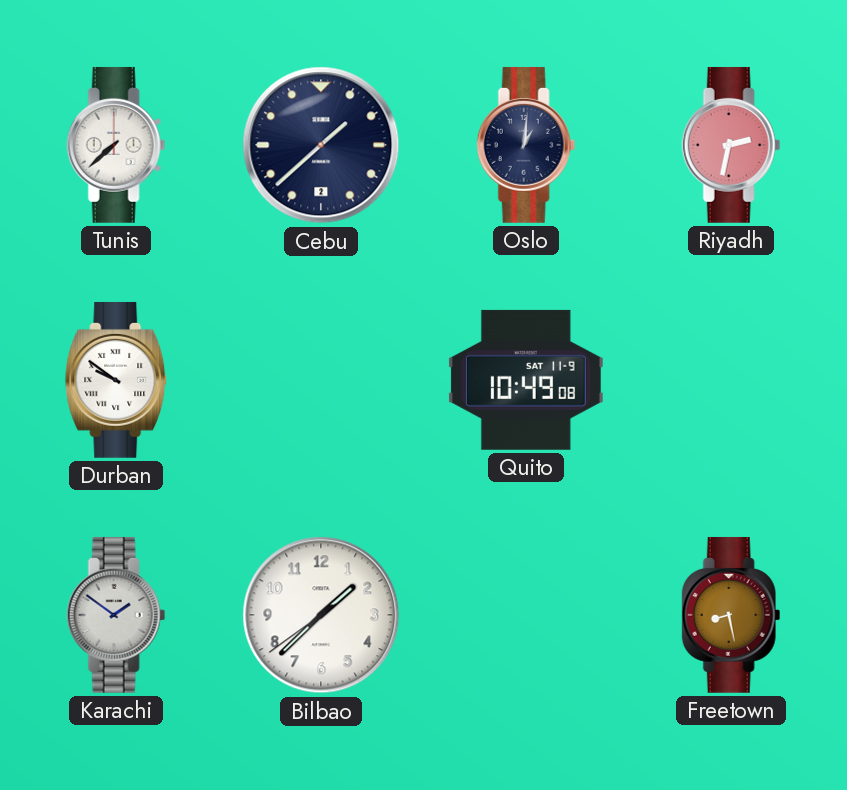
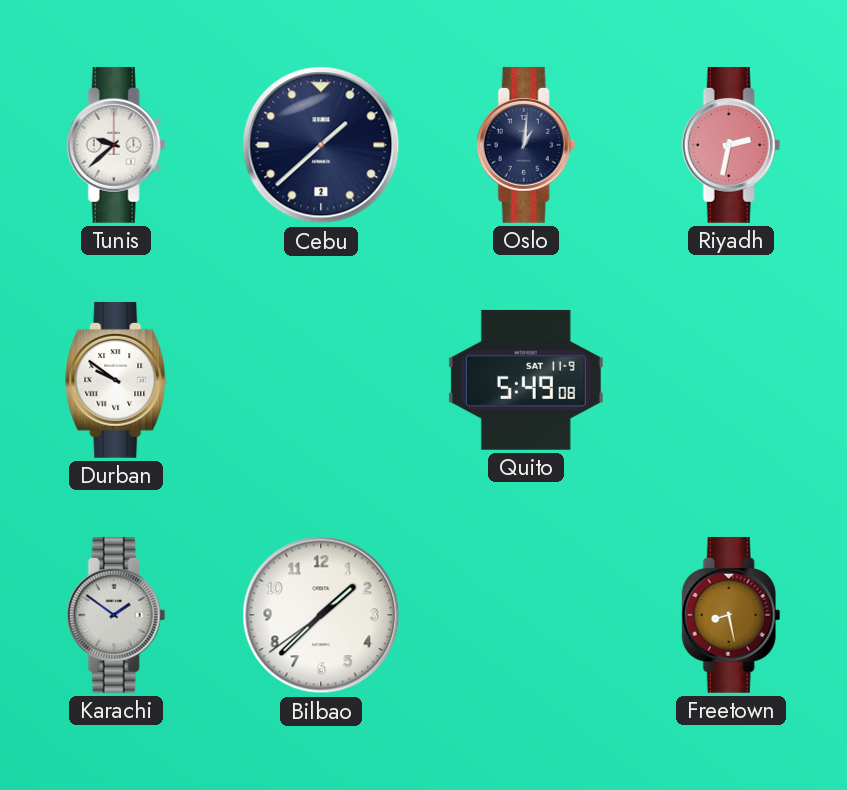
Tunis: 7:38 -> 9:38
Quito: 10:49 -> 5:49
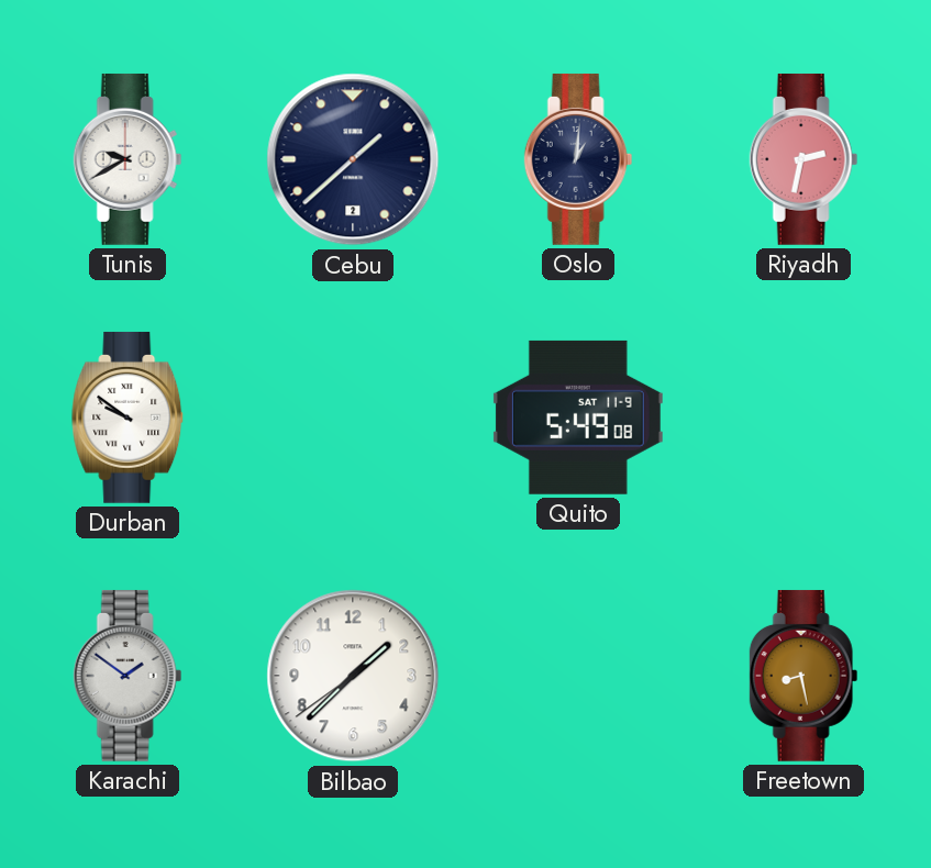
Tunis: 9:38 -> 9:40
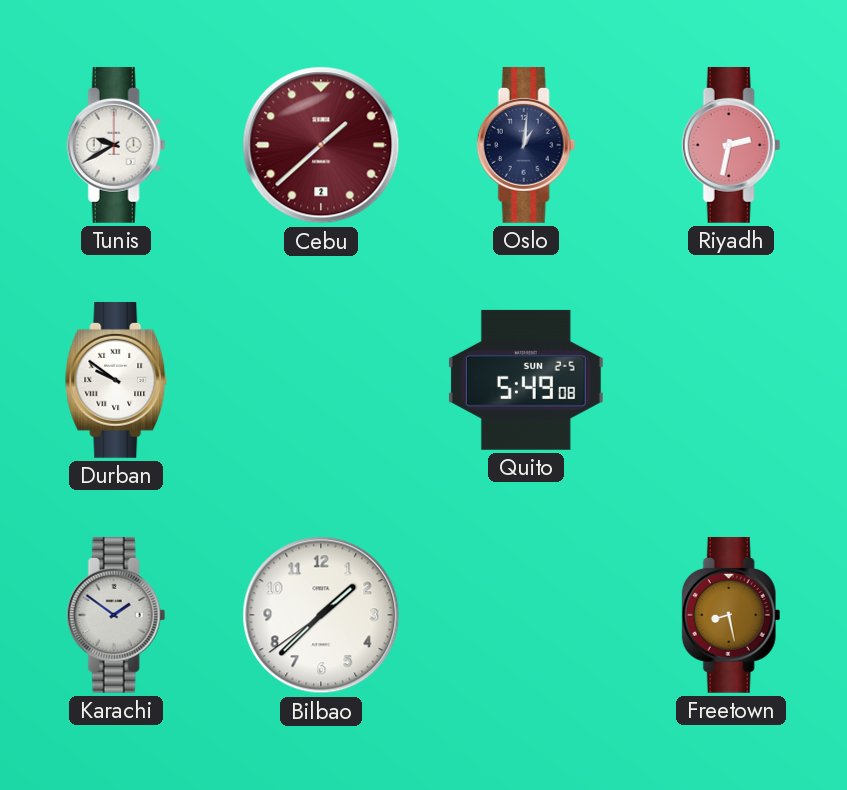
Cebu dial: navy -> burgundy
Quito date: SAT 11-9 -> SUN 2-5
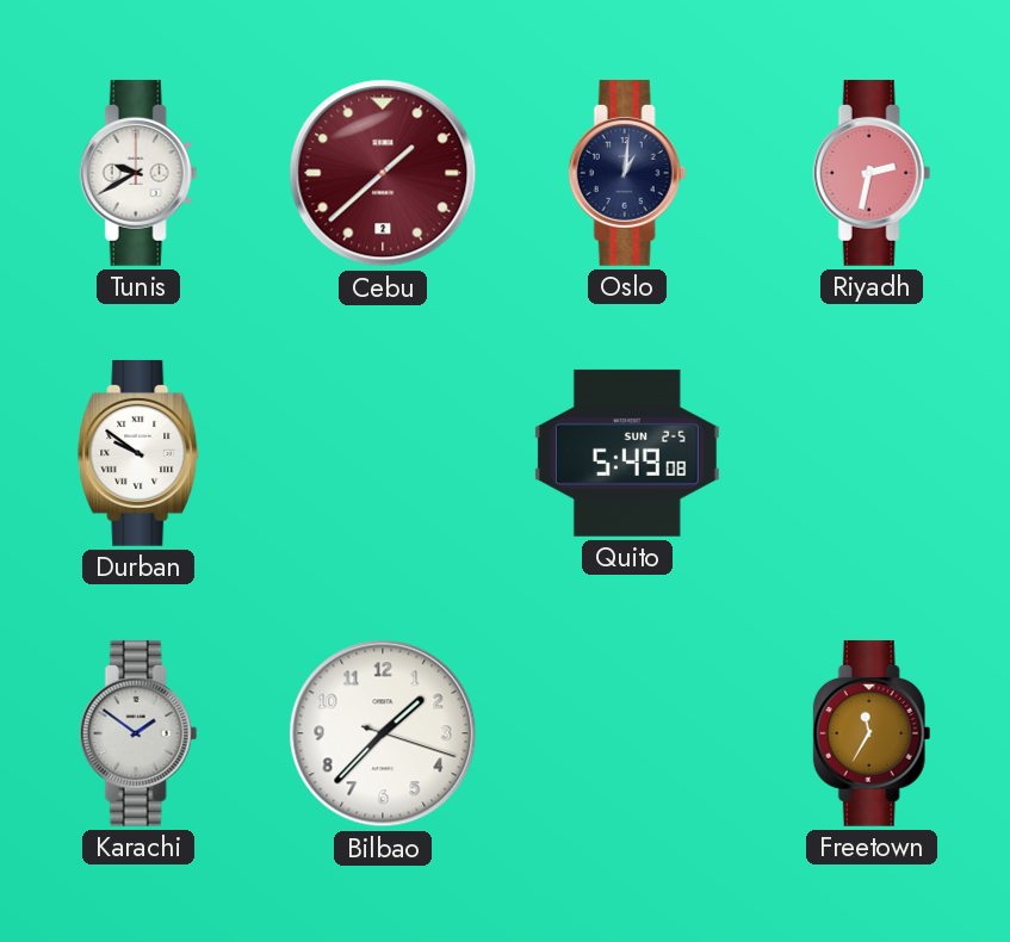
Bilbao: 1:37:39 -> 1:37:18
Freetown: 8:28 -> 11:35
